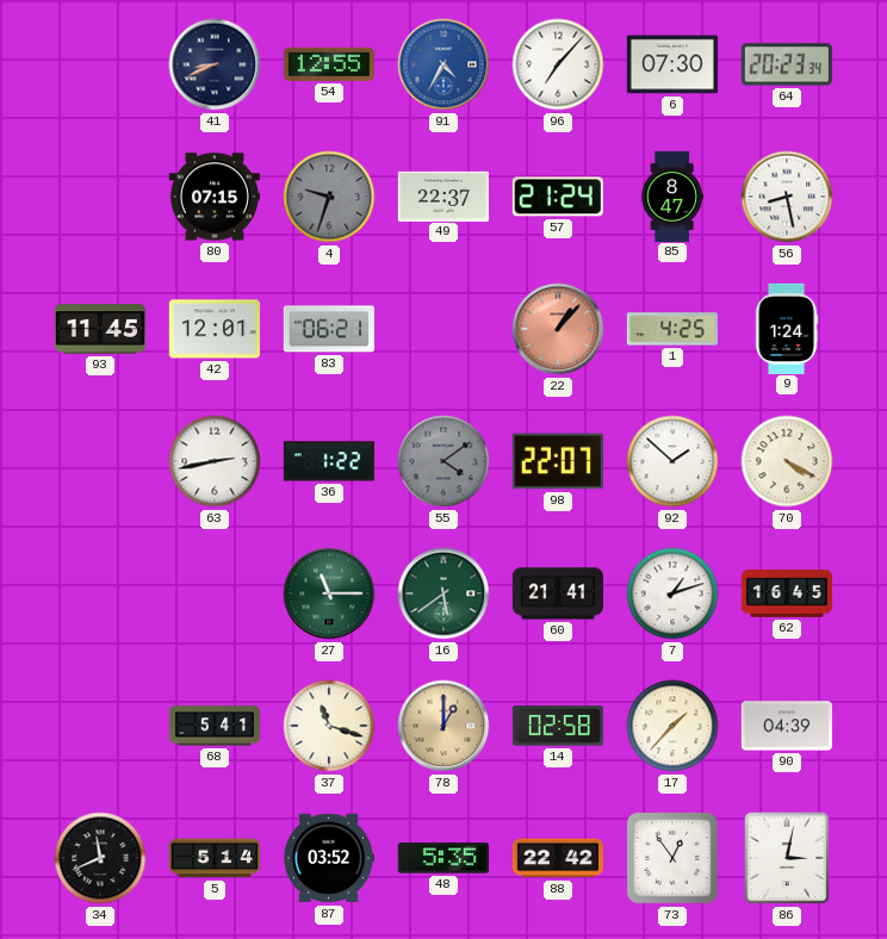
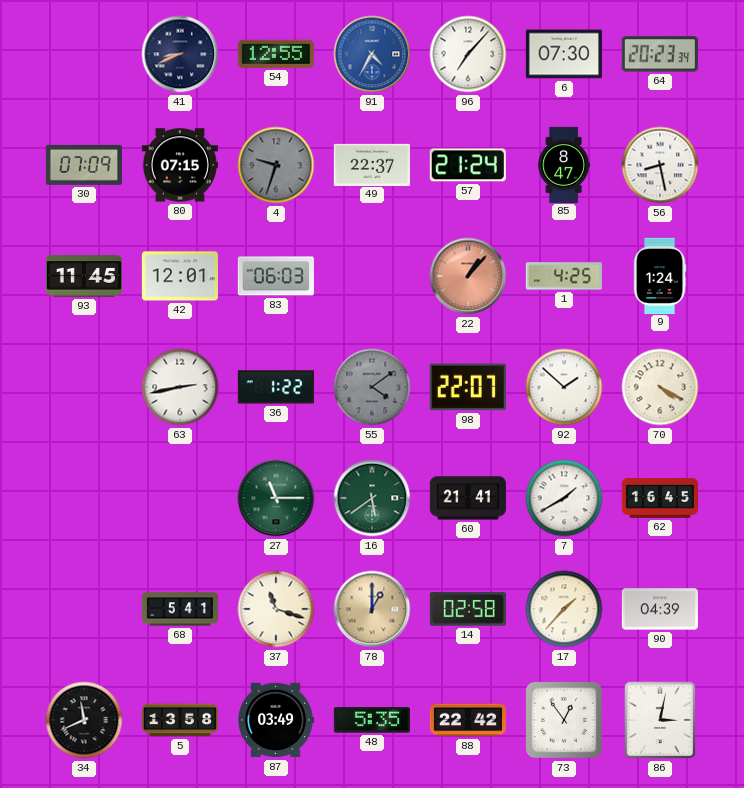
30: none -> 07:09
83: 06:21 -> 06:03
7: 1:12 -> 1:40
5: 5:14 -> 13:58
87: 03:52 -> 03:49
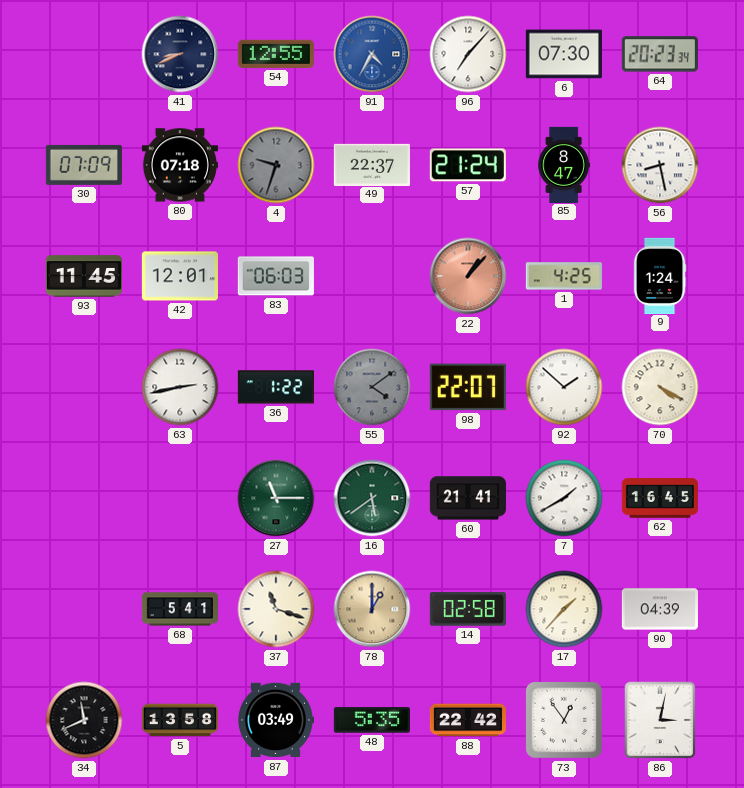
80: 07:15 -> 07:18
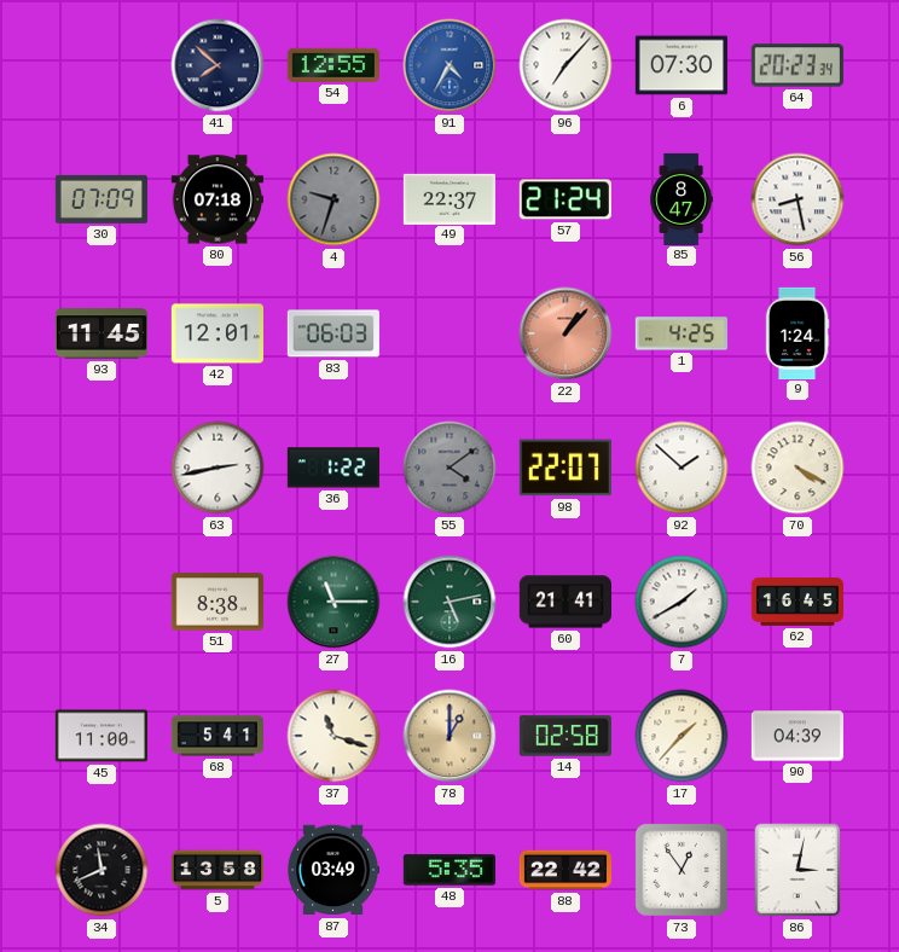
41: 8:41 -> 7:52
51: none -> 8:38
16: 5:39 -> 5:13
45: none -> 11:00
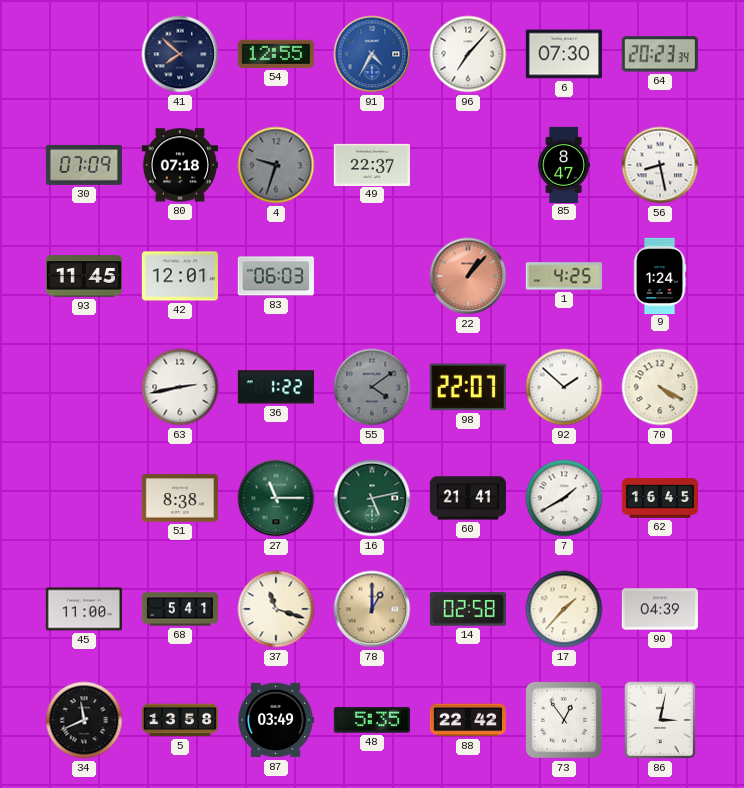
57: 21:24 -> none
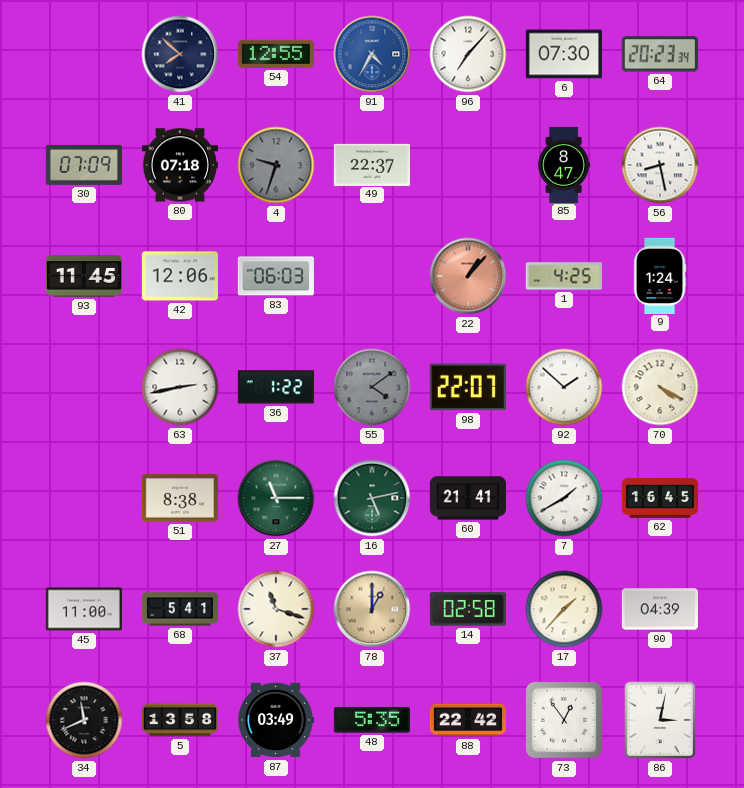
42: 12:01 -> 12:06
